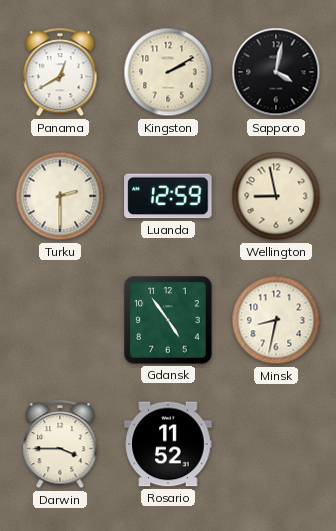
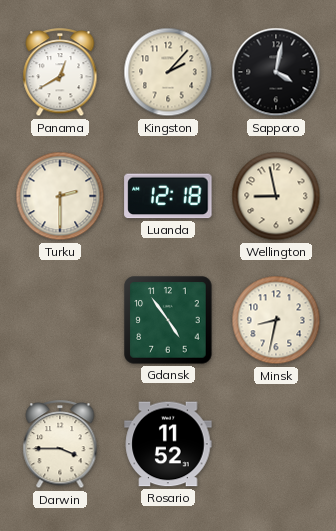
Kingston: 2:10 -> 2:07
Luanda: 12:59 -> 12:18
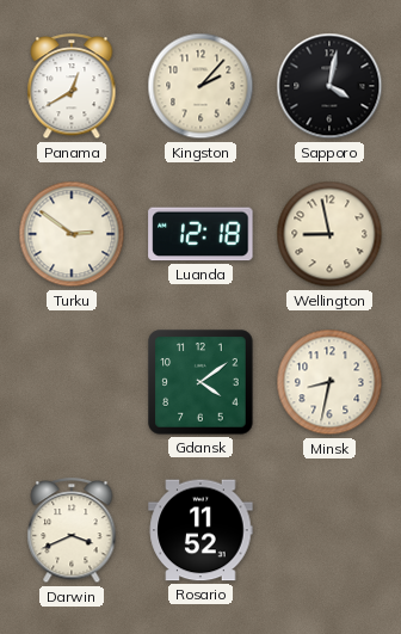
Turku: 2:30 -> 2:51
Gdansk: 4:54 -> 4:09
Darwin: 3:45 -> 3:41
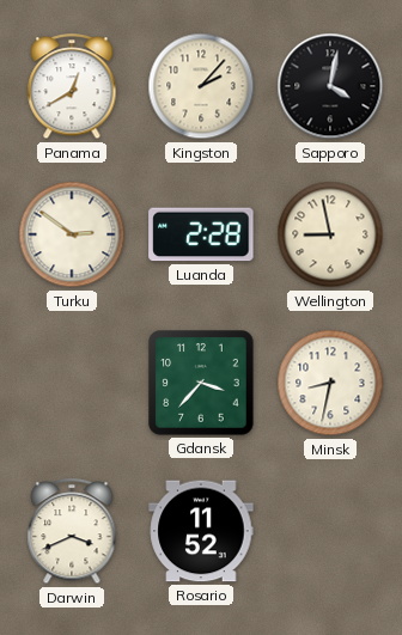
Luanda: 12:18 -> 2:28
Gdansk: 4:09 -> 3:37
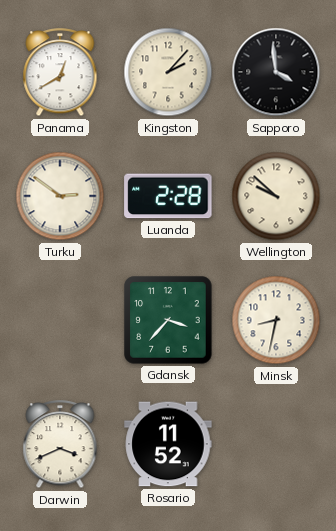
Sapporo: 4:02 -> 3:59
Wellington: 8:58 -> 9:52
